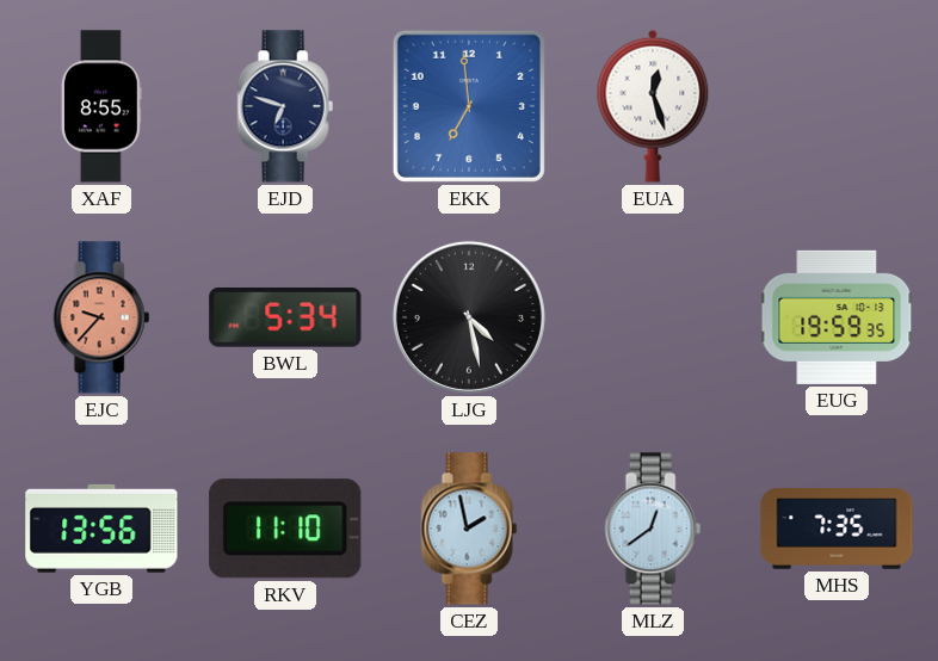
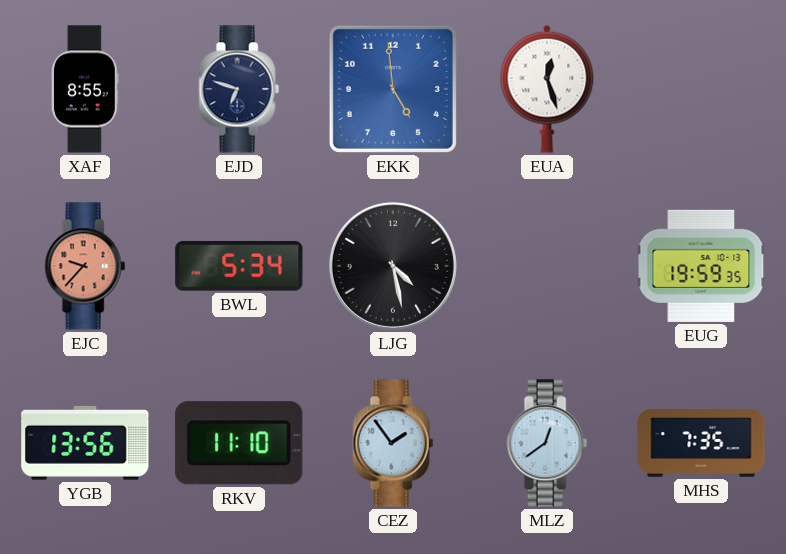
EKK: 6:59 -> 4:59
CEZ: 1:58 -> 1:54
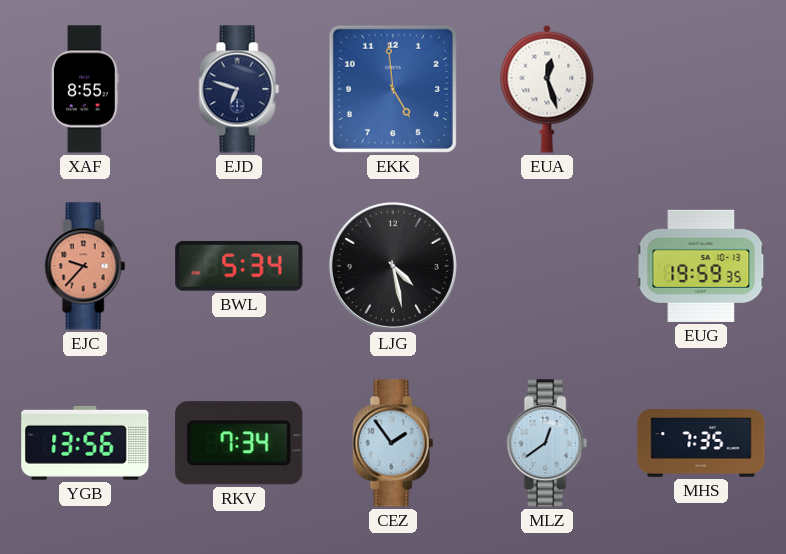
RKV: 11:10 -> 7:34
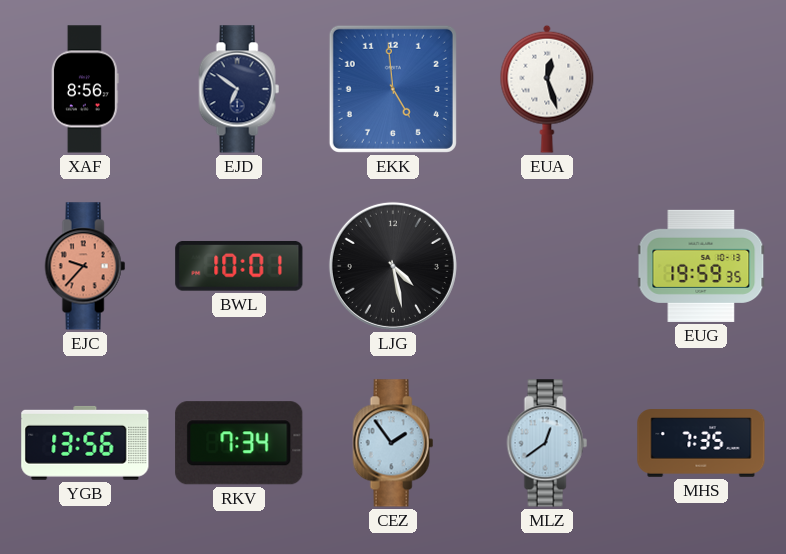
XAF: 8:55 -> 8:56
EJD: 6:48 -> 6:51
BWL: 5:34 -> 10:01
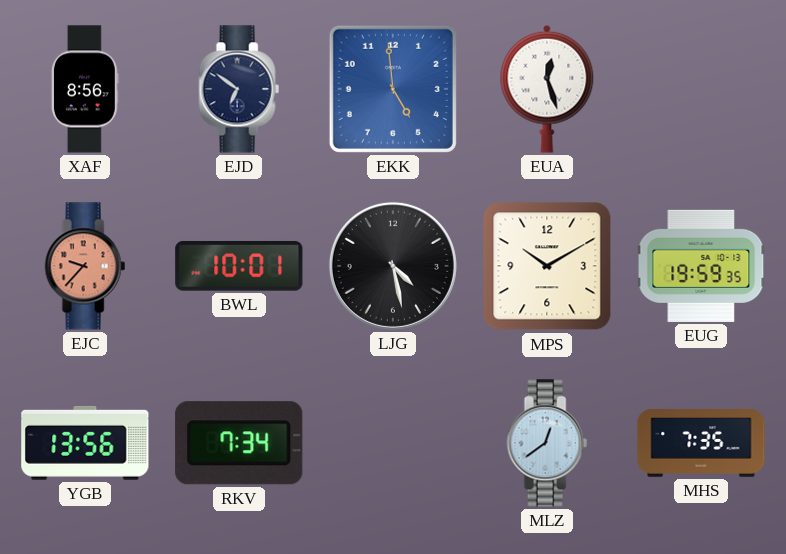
MPS: none -> 10:10
CEZ: 1:54 -> none
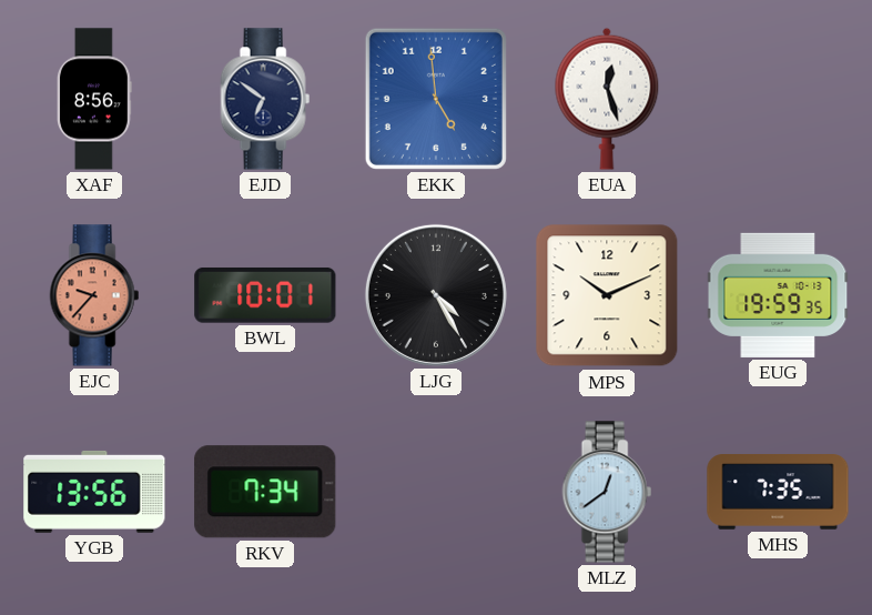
LJG: 4:28 -> 4:25
MPS: 10:10 -> 10:11
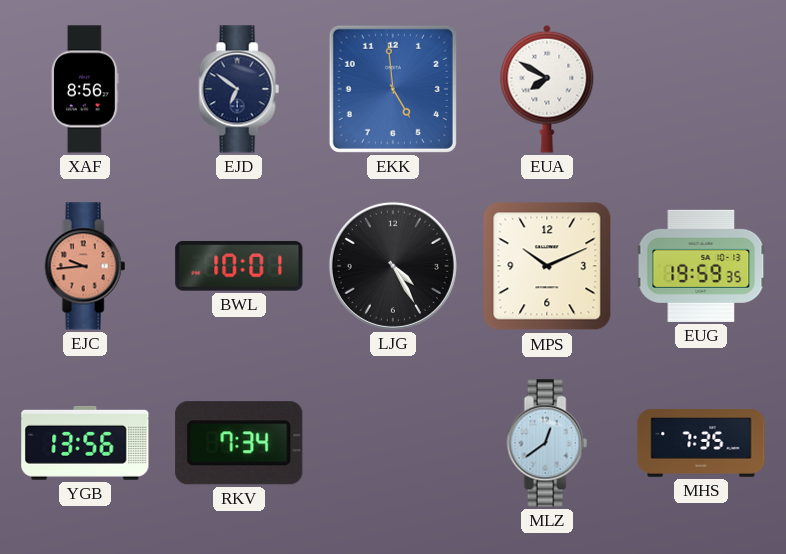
EUA: 12:27 -> 7:50
EJC: 9:37 -> 9:44
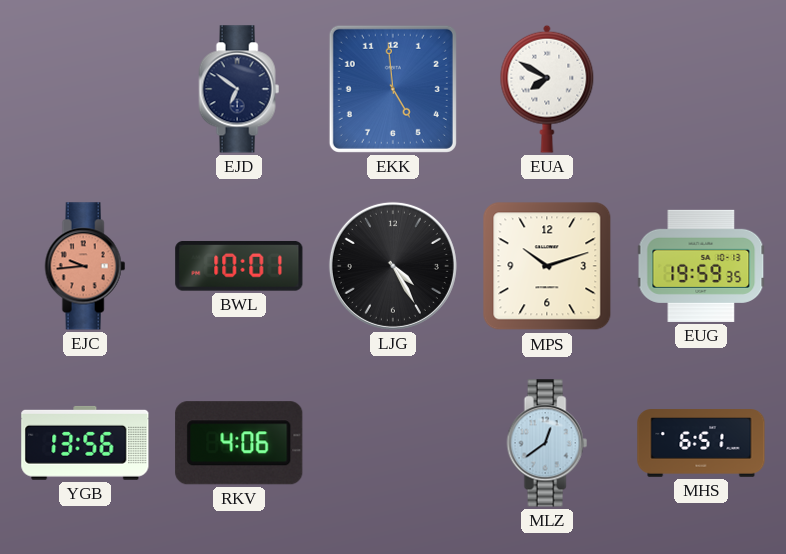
XAF: 8:56 -> none
MPS: 10:11 -> 10:12
RKV: 7:34 -> 4:06
MHS: 7:35 -> 6:51
